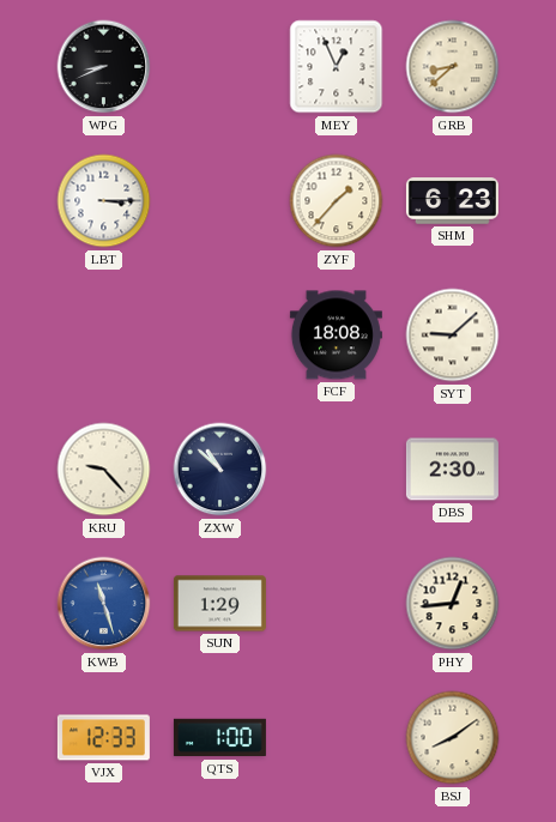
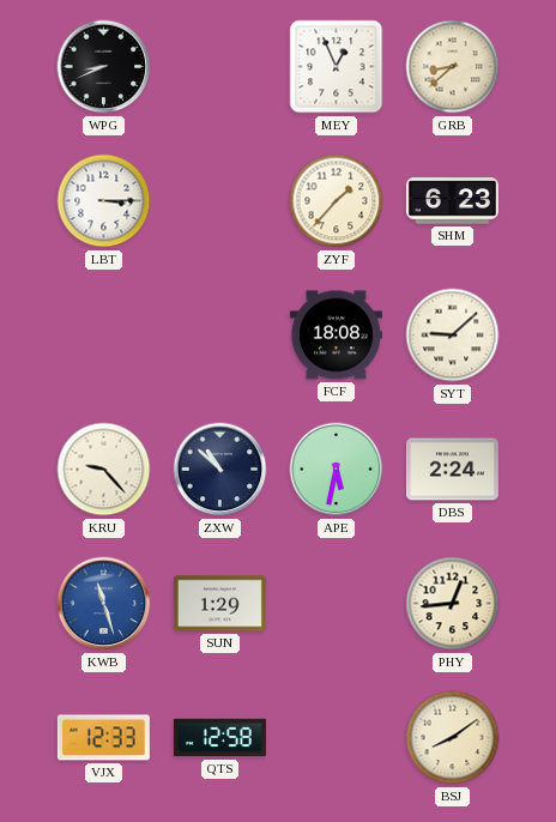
APE: none -> 5:32
DBS: 2:30 -> 2:24
QTS: 1:00 -> 12:58
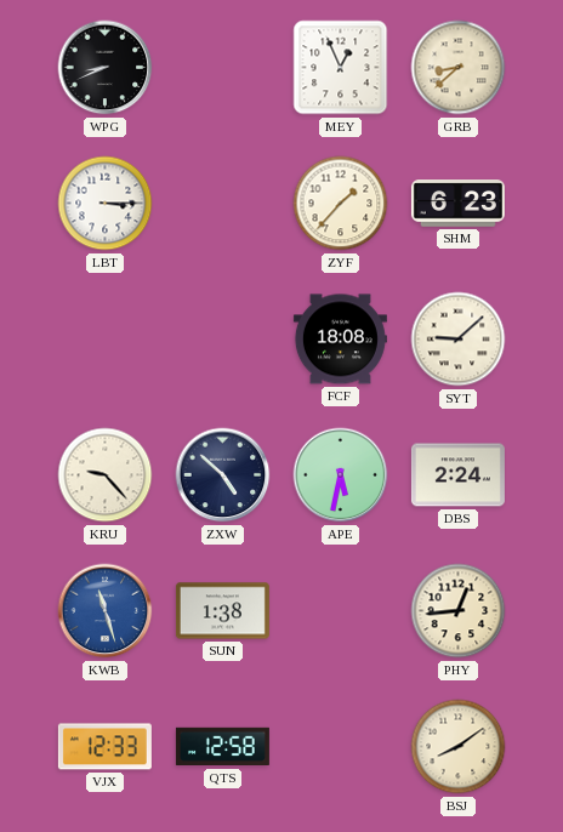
ZXW: 10:52 -> 4:52
SUN: 1:29 -> 1:38
